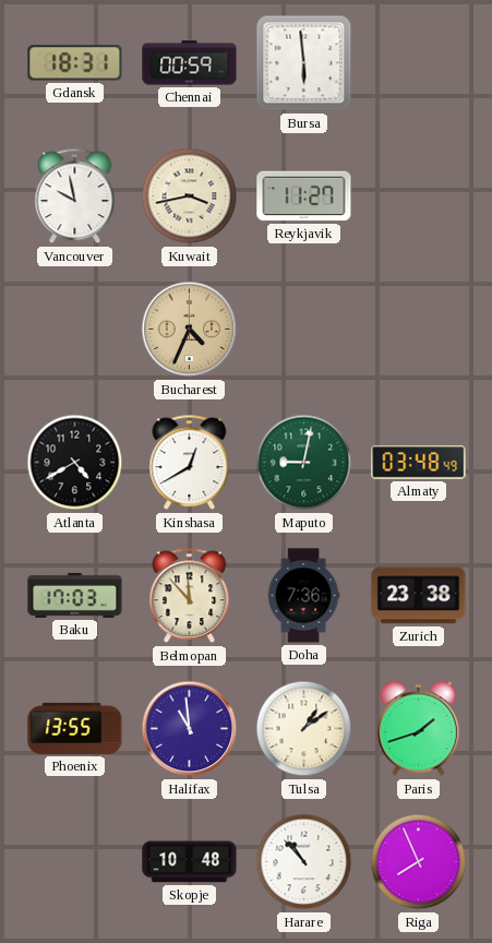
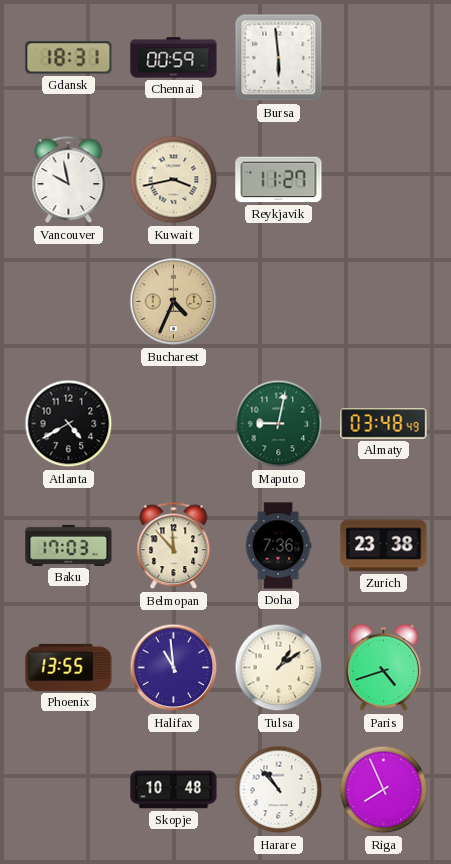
Kinshasa: 12:40 -> none
Paris: 1:42 -> 4:42
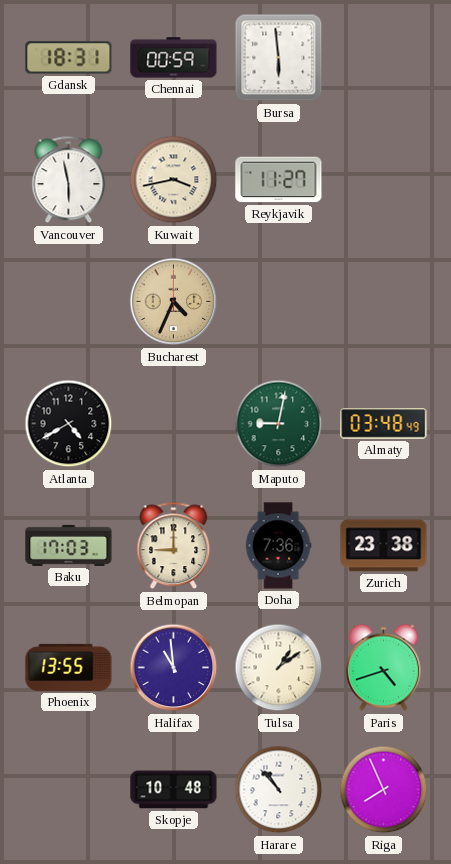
Vancouver: 9:58 -> 5:58
Belmopan: 11:53 -> 9:00
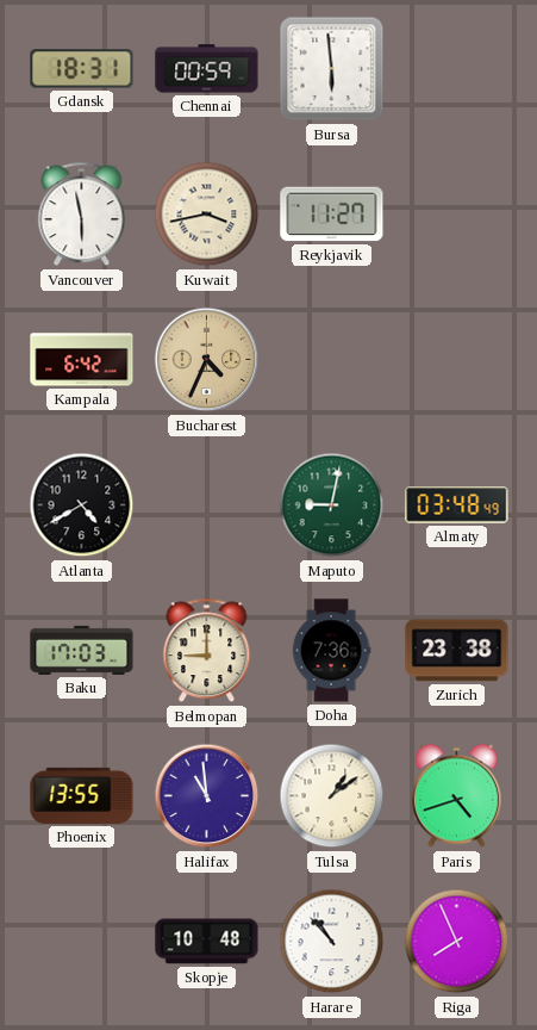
Kampala: none -> 6:42
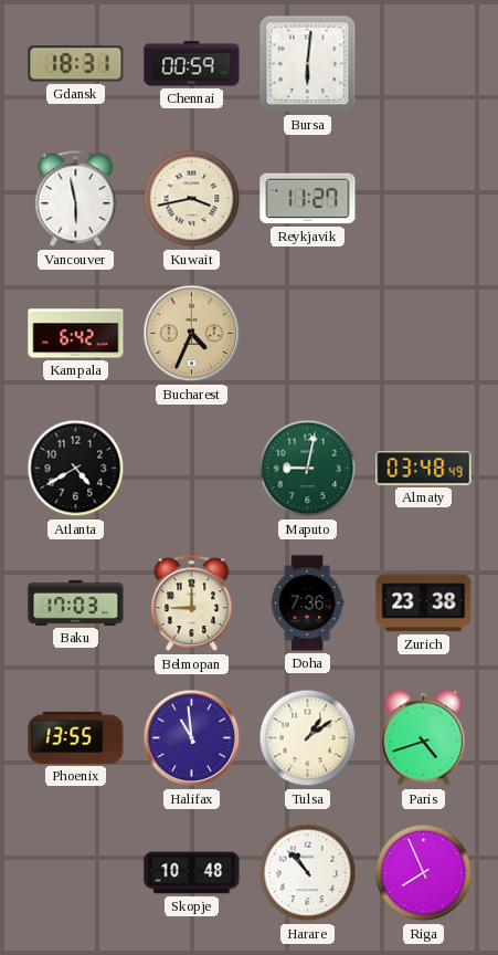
Bursa: 5:59 -> 6:01
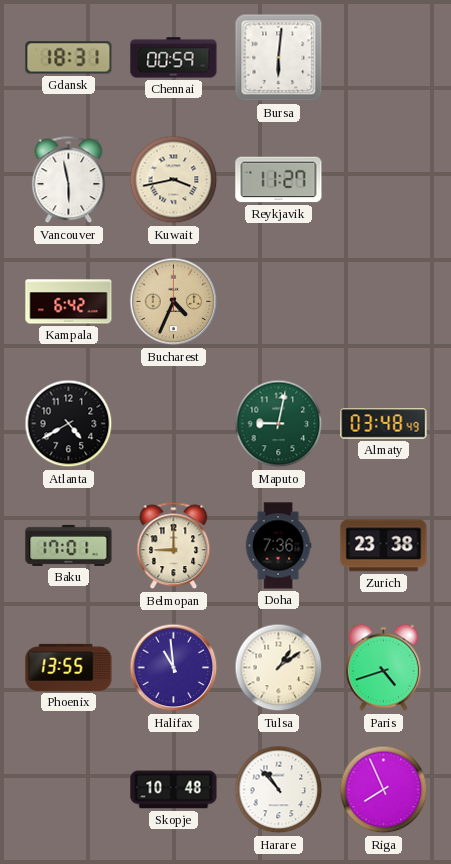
Baku: 17:03 -> 17:01
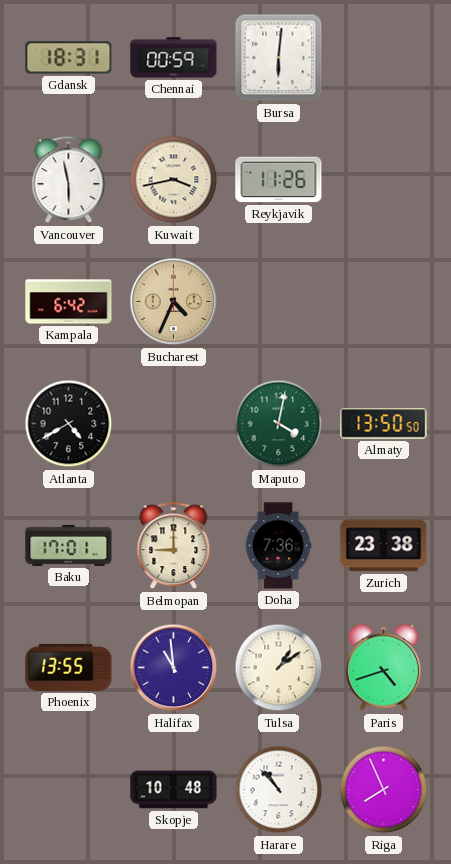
Reykjavik: 11:27 -> 11:26
Maputo: 9:02 -> 4:02
Almaty: 03:48 -> 13:50
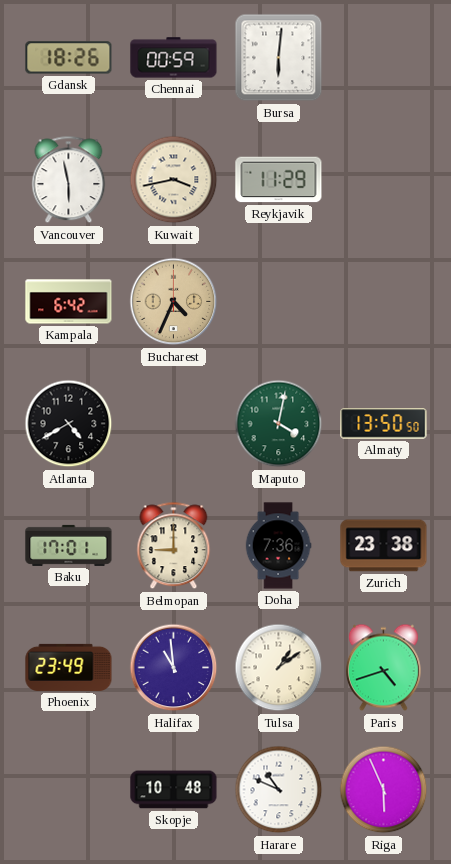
Gdansk: 18:31 -> 18:26
Reykjavik: 11:26 -> 11:29
Phoenix: 13:55 -> 23:49
Harare: 10:53 -> 10:49
Riga: 7:56 -> 5:56
